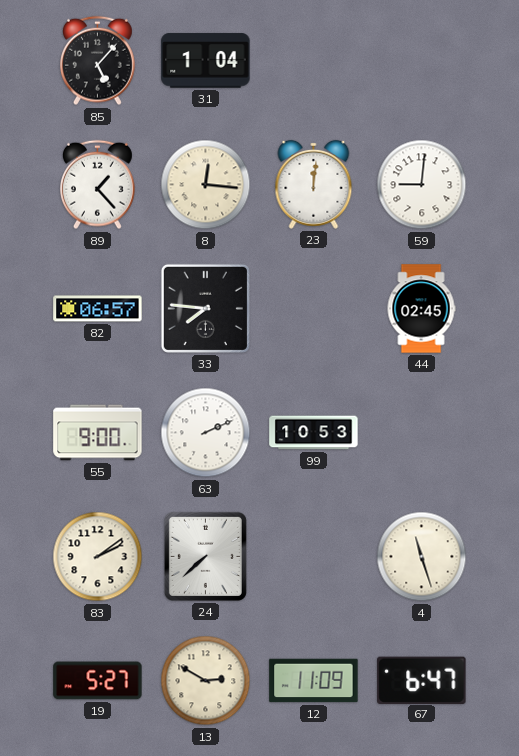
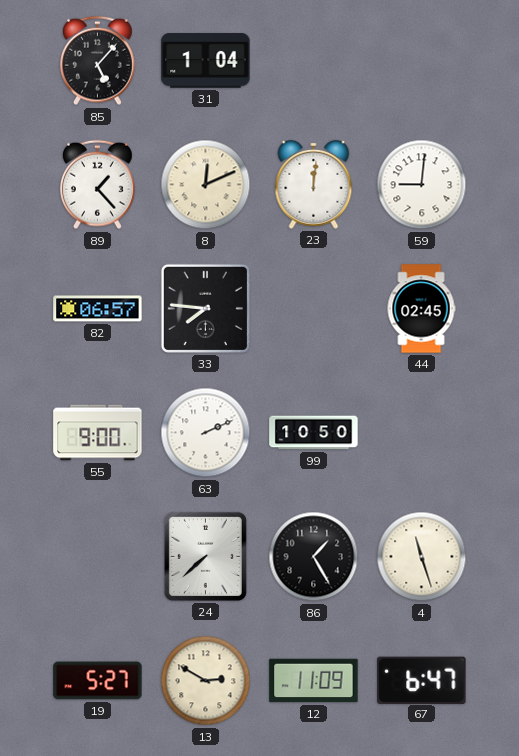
8: 12:16 -> 12:11
99: 10:53 -> 10:50
83: 2:09 -> none
86: none -> 1:25
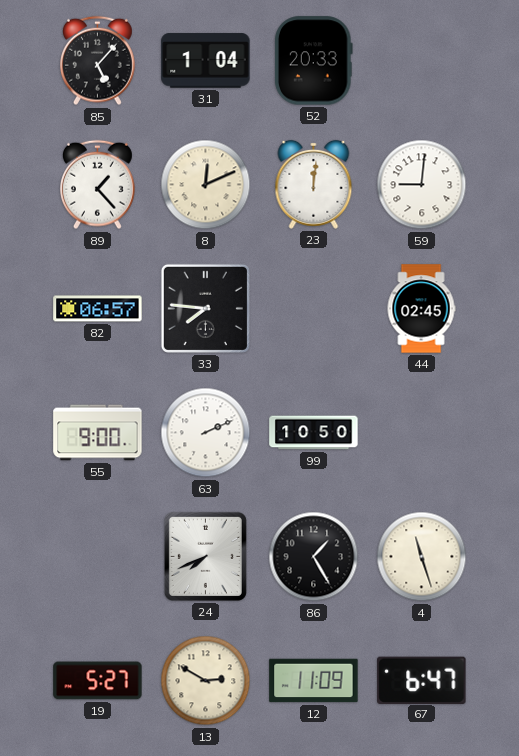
52: none -> 20:33
24: 7:38 -> 7:41
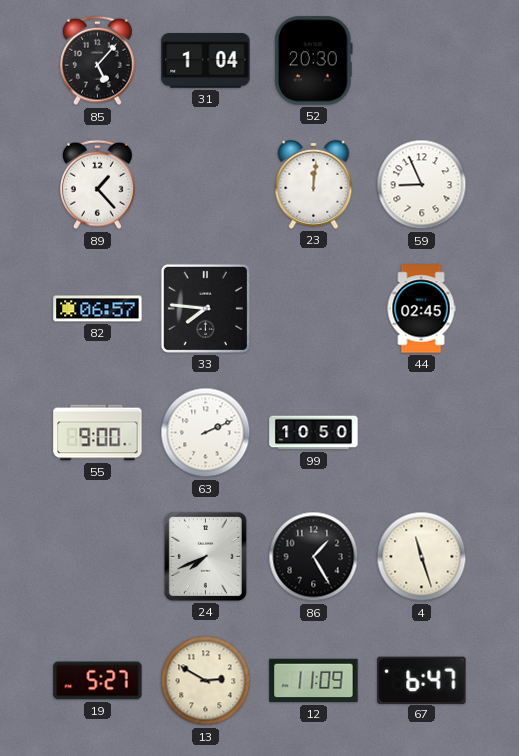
52: 20:33 -> 20:30
8: 12:11 -> none
59: 9:01 -> 8:56
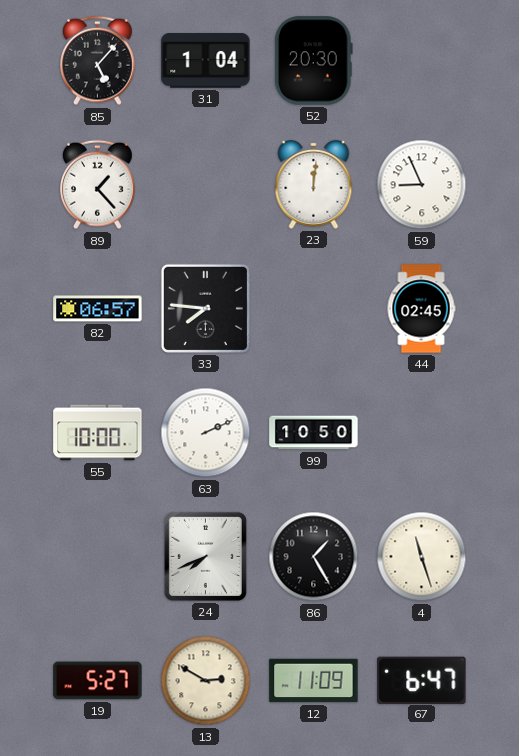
55: 9:00 -> 10:00
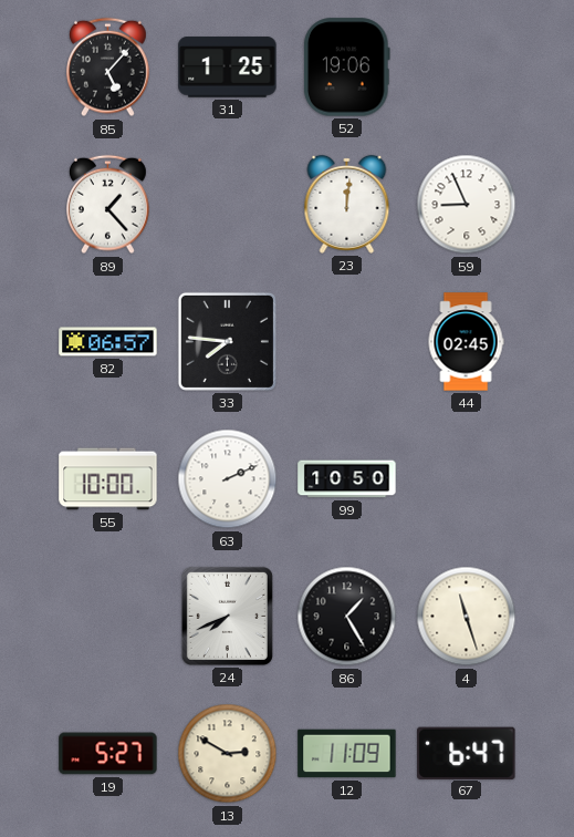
31: 1:04 -> 1:25
52: 20:30 -> 19:06
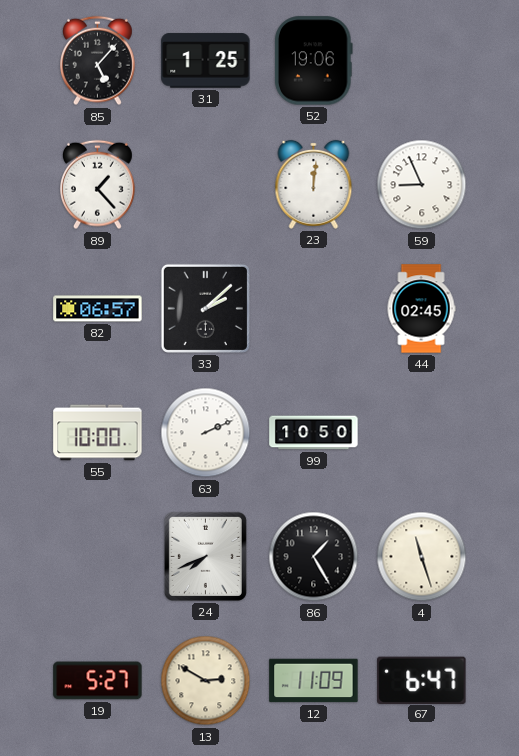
33: 7:46 -> 2:08
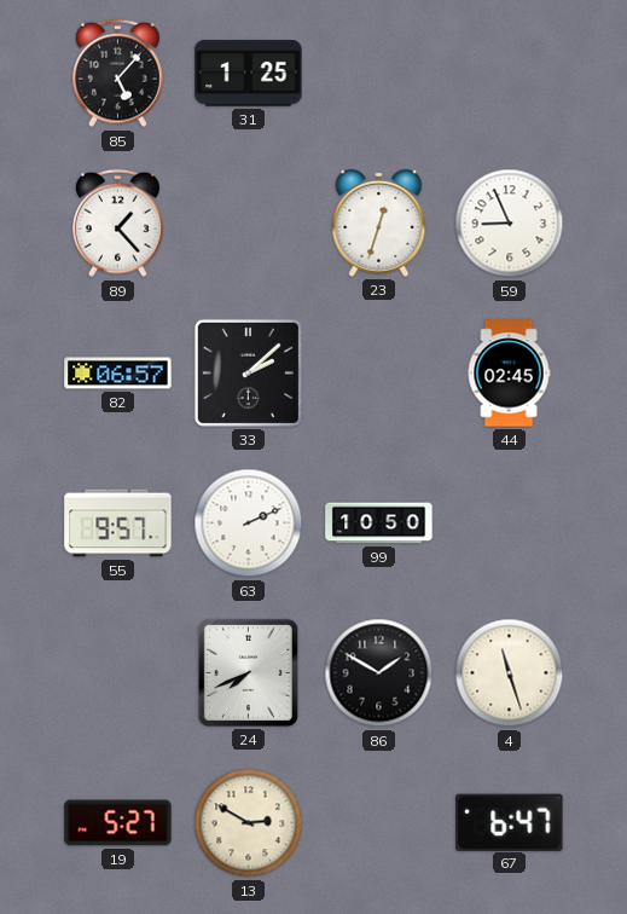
52: 19:06 -> none
23: 12:01 -> 12:33
55: 10:00 -> 9:57
86: 1:25 -> 1:50
12: 11:09 -> none
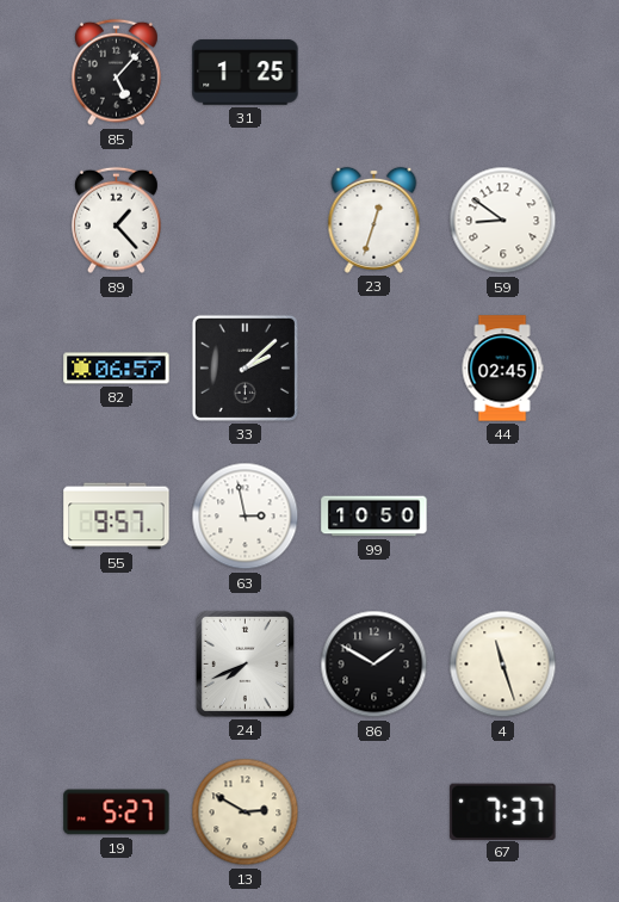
59: 8:56 -> 8:51
63: 2:11 -> 2:58
67: 6:47 -> 7:37
